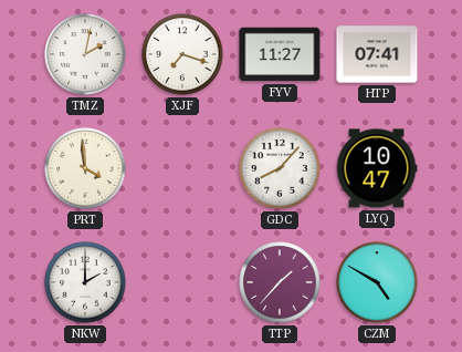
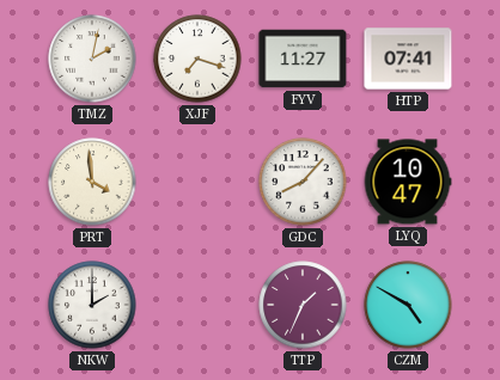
TTP: 1:37 -> 1:34
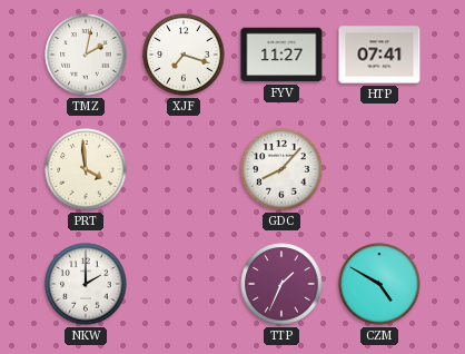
LYQ: 10:47 -> none
